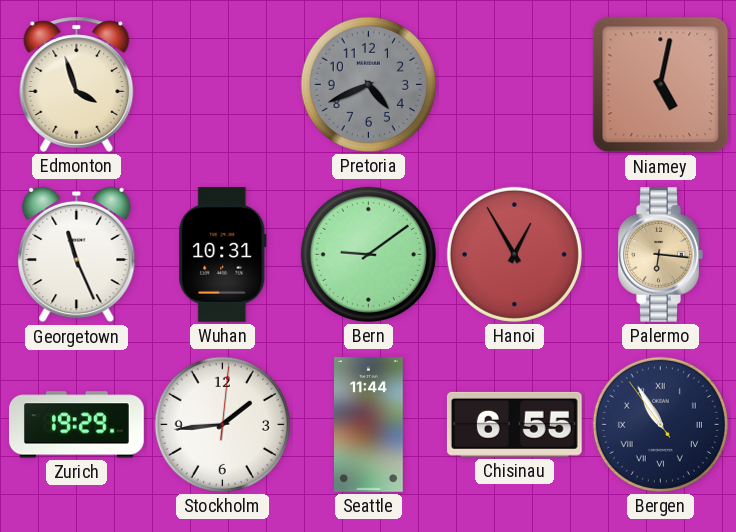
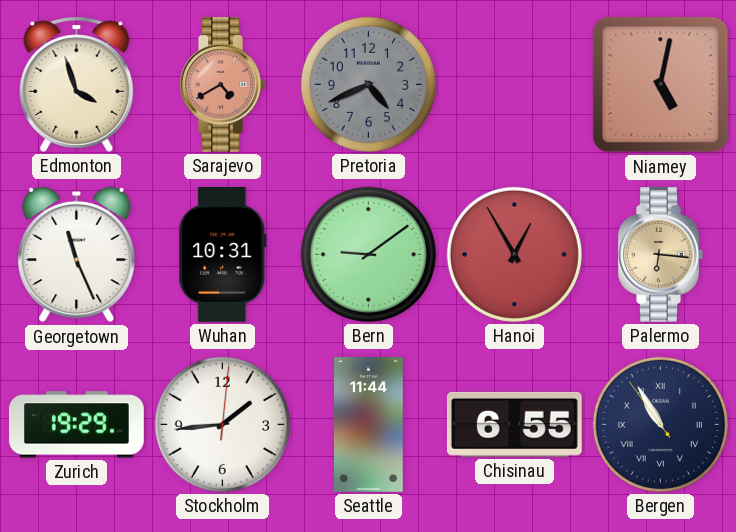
Sarajevo: none -> 4:40
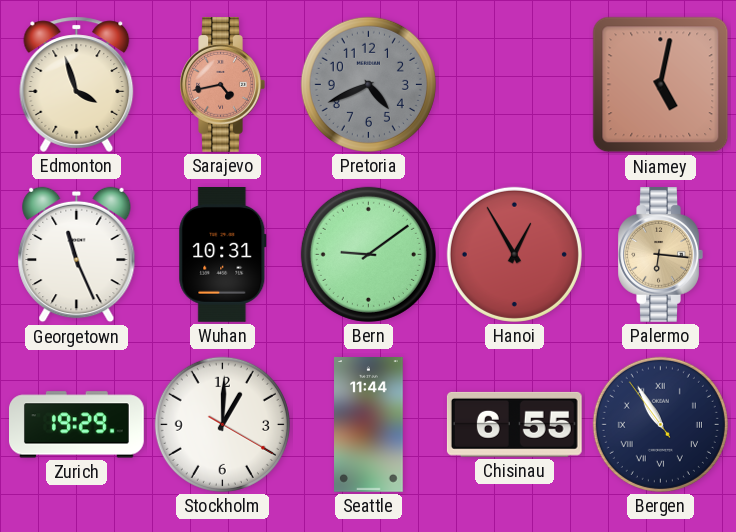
Sarajevo: 4:40 -> 4:43
Stockholm: 1:44 -> 1:00
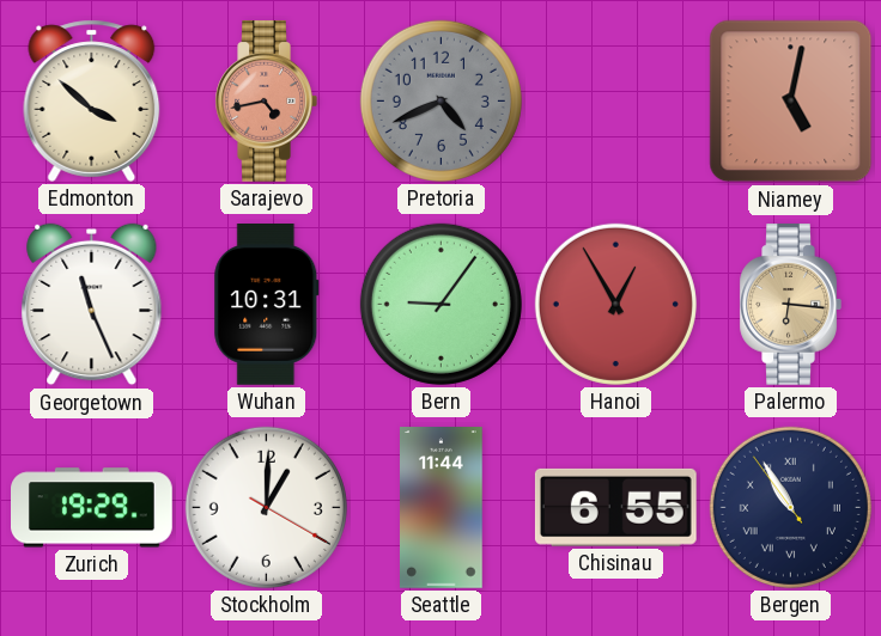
Edmonton: 3:57 -> 3:52
Bern: 9:09 -> 9:06
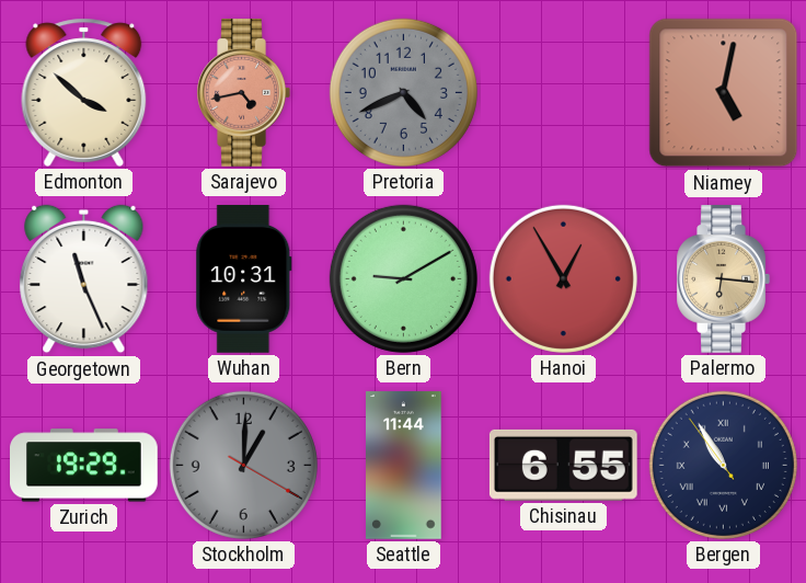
Bern: 9:06 -> 9:10
Stockholm dial: white -> grey
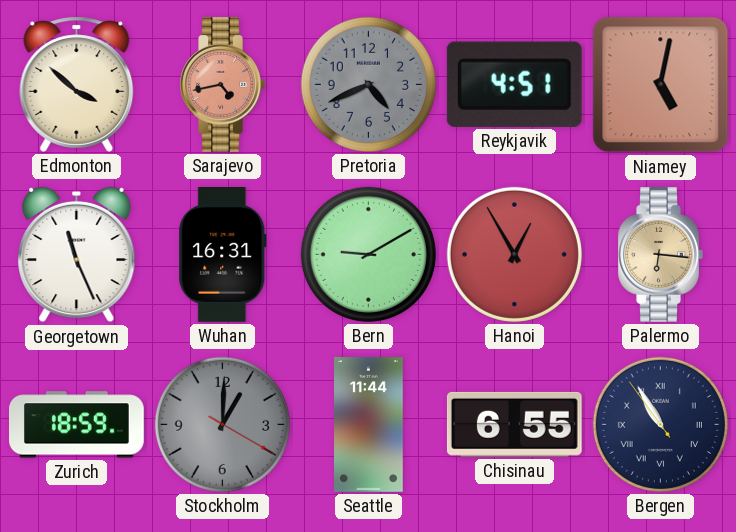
Reykjavik: none -> 4:51
Wuhan: 10:31 -> 16:31
Zurich: 19:29 -> 18:59
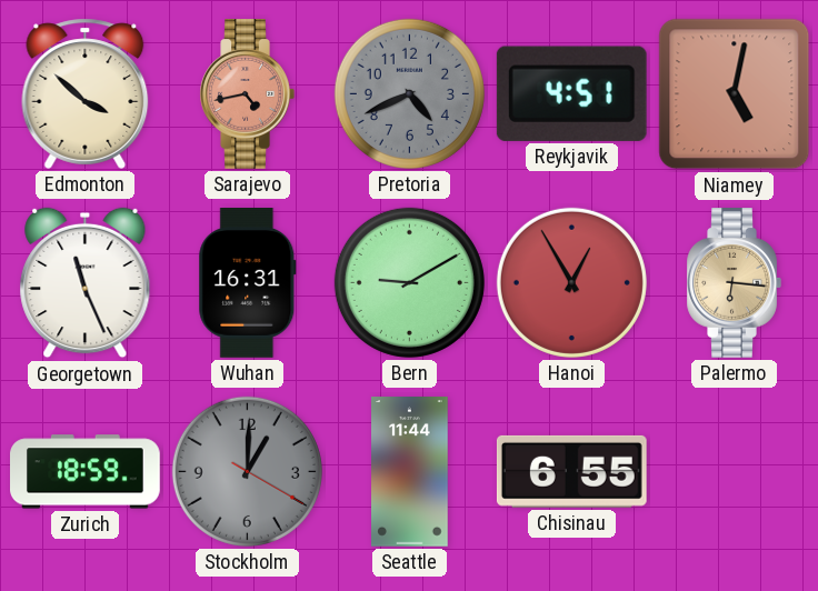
Bergen: 10:54 -> none
